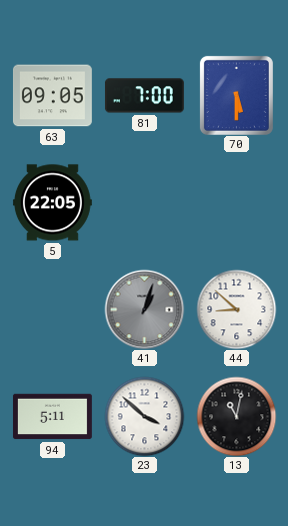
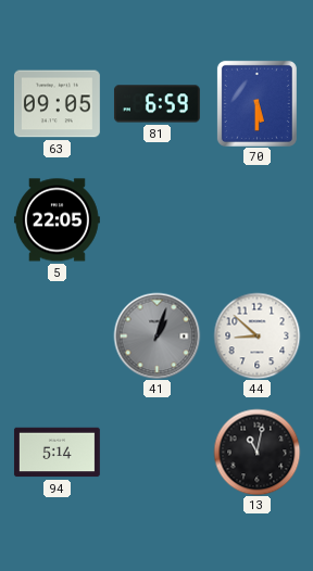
81: 7:00 -> 6:59
94: 5:11 -> 5:14
23: 3:52 -> none
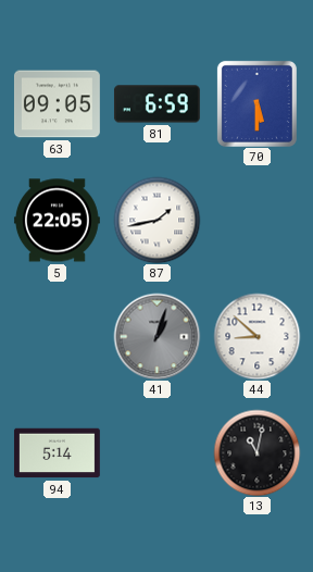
87: none -> 1:43
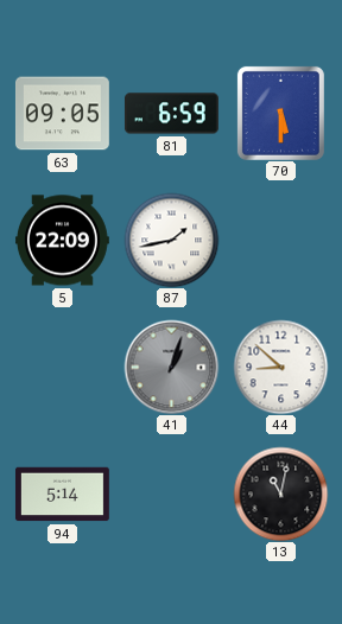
5: 22:05 -> 22:09
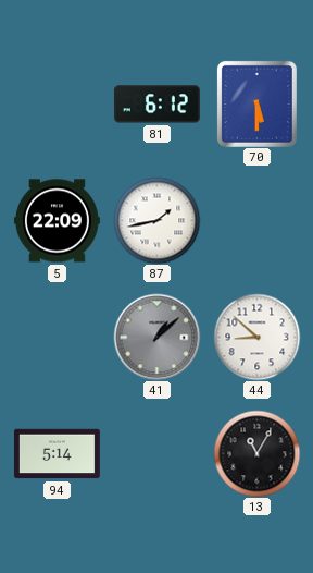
63: 09:05 -> none
81: 6:59 -> 6:12
41: 1:03 -> 1:08
13: 11:02 -> 11:05
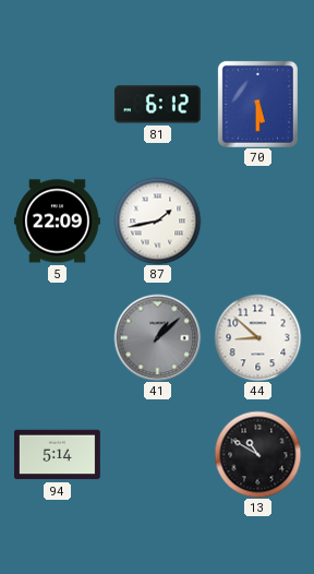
13: 11:05 -> 10:50
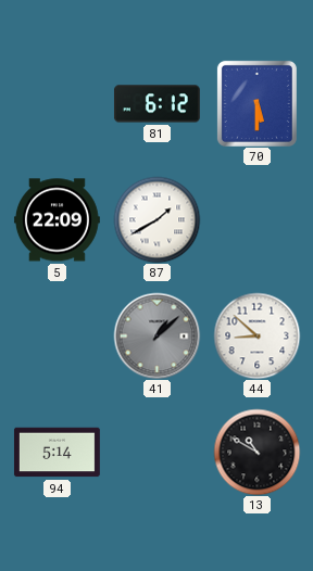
87: 1:43 -> 1:40
